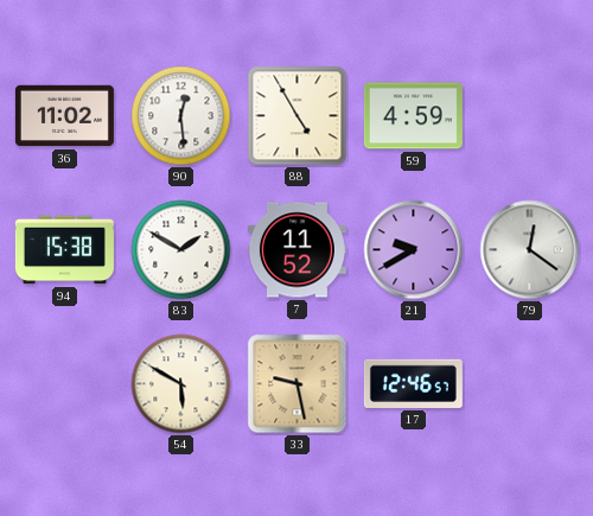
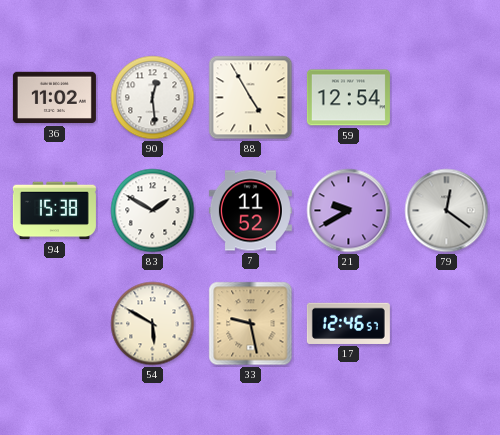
59: 4:59 -> 12:54
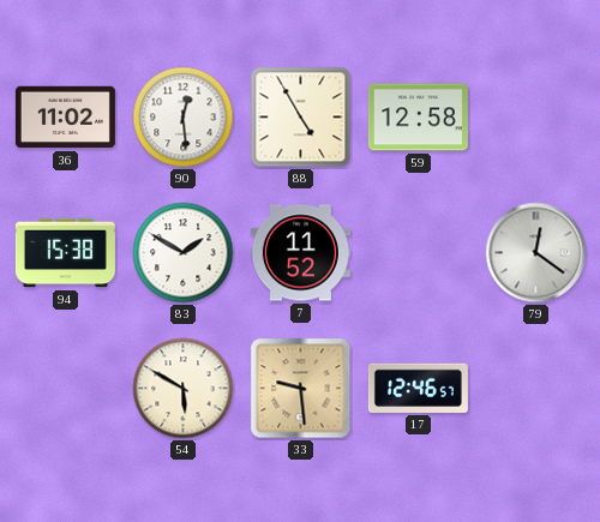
59: 12:54 -> 12:58
21: 9:40 -> none
33: 9:28 -> 9:29
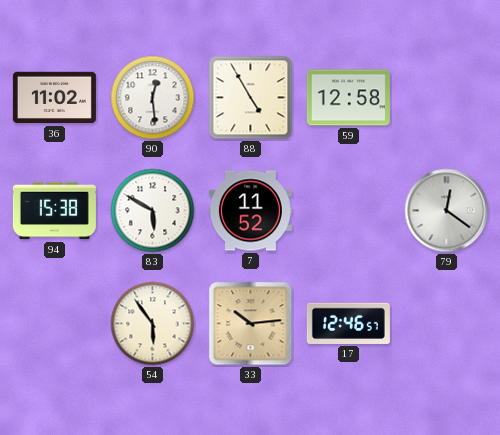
83: 1:50 -> 5:50
54: 5:50 -> 5:54
33: 9:29 -> 10:14
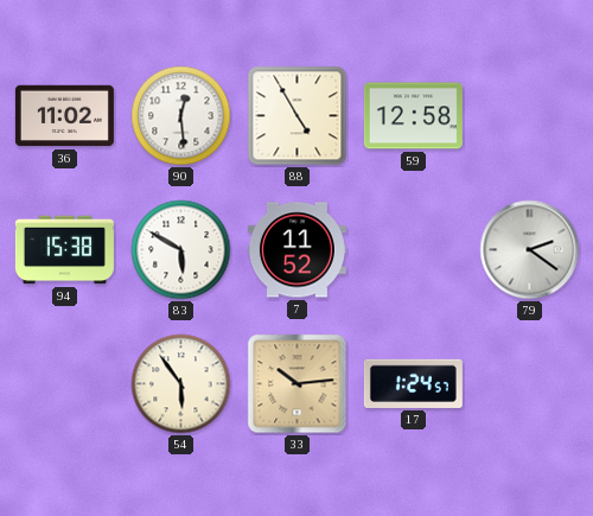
79: 12:21 -> 2:21
17: 12:46 -> 1:24
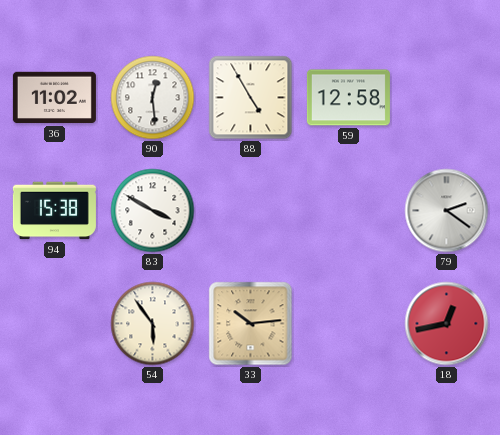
83: 5:50 -> 3:50
7: 11:52 -> none
17: 1:24 -> none
18: none -> 12:43
